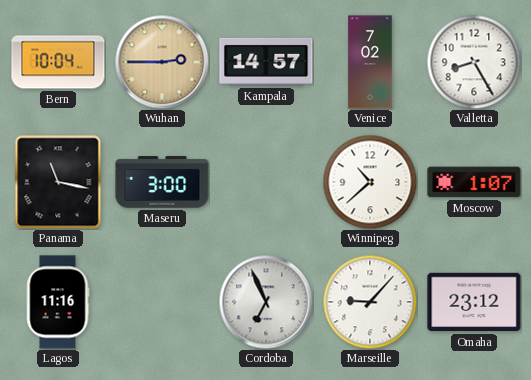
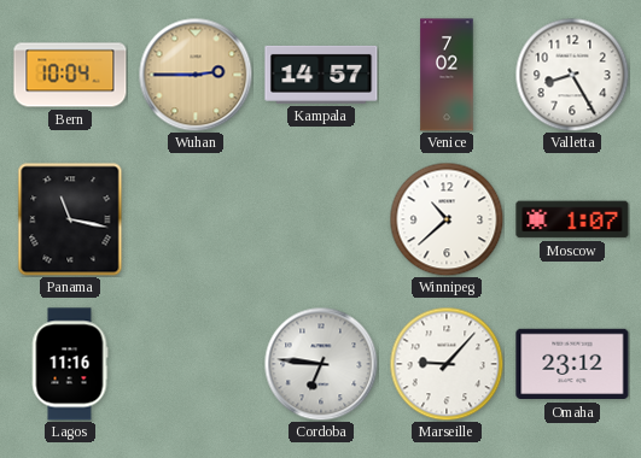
Maseru: 3:00 -> none
Cordoba: 6:56 -> 6:46
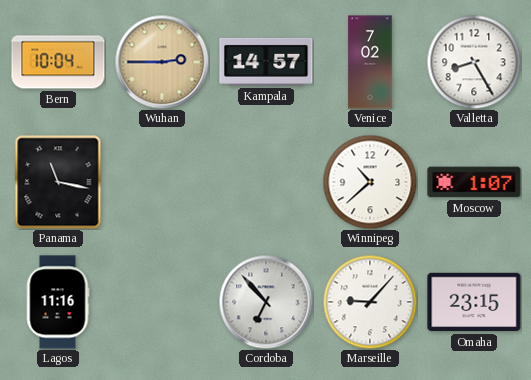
Cordoba: 6:46 -> 6:53
Omaha: 23:12 -> 23:15
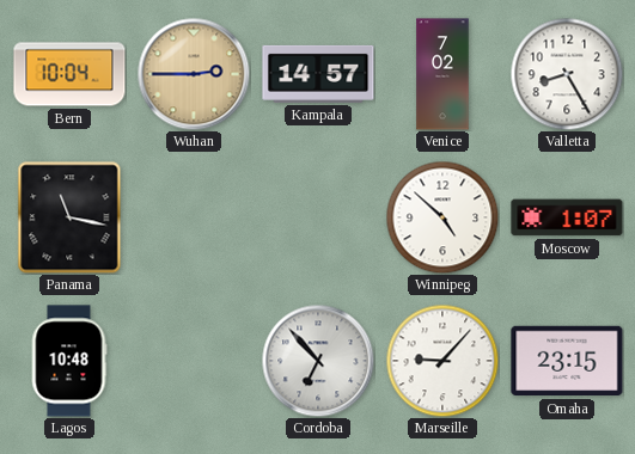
Winnipeg: 10:38 -> 4:52
Lagos: 11:16 -> 10:48
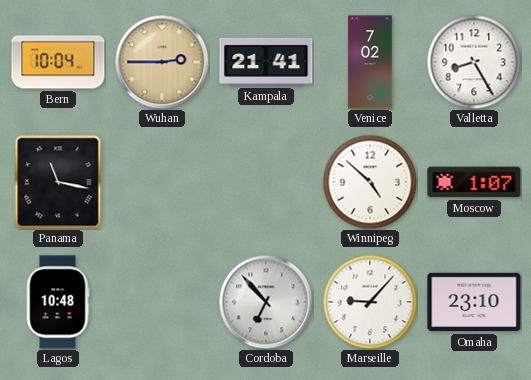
Kampala: 14:57 -> 21:41
Omaha: 23:15 -> 23:10
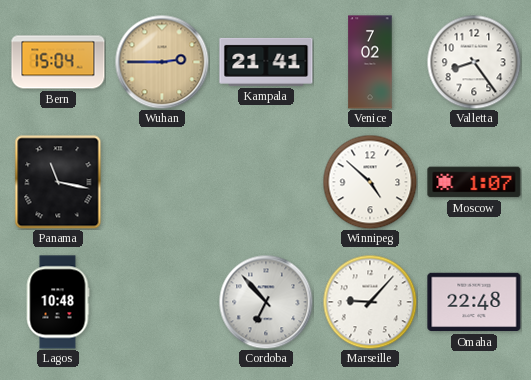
Bern: 10:04 -> 15:04
Valletta: 8:25 -> 8:24
Omaha: 23:10 -> 22:48
